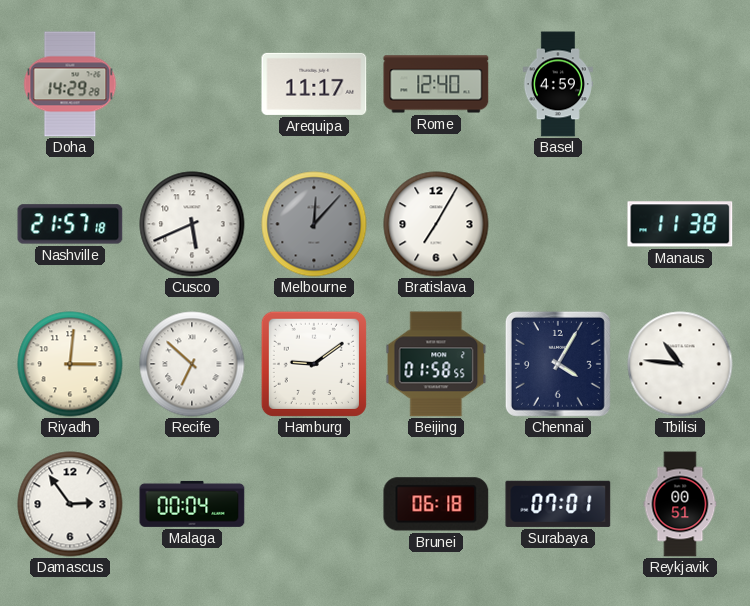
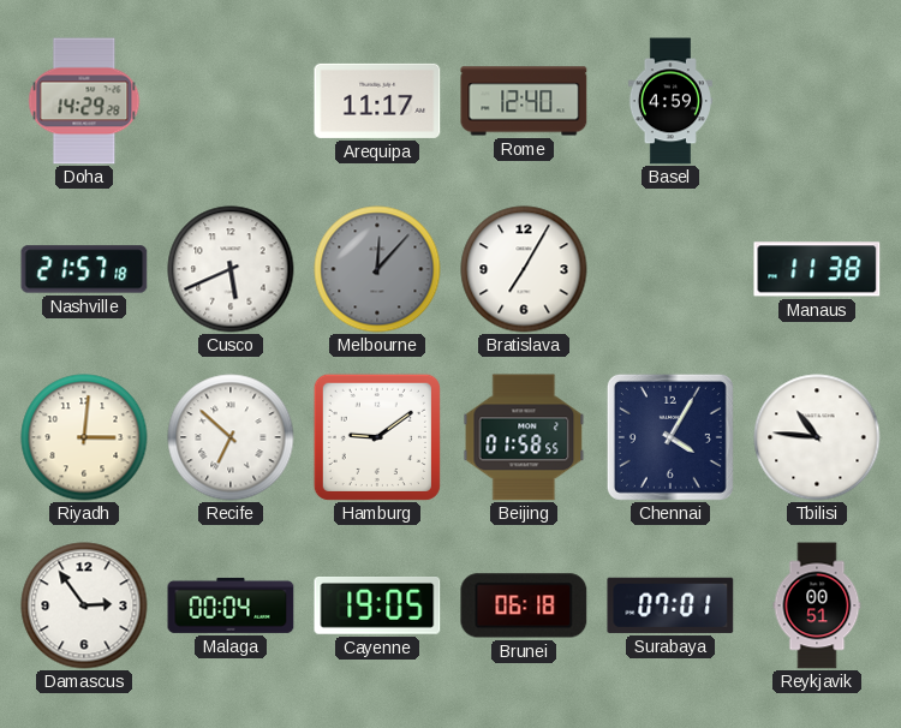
Cayenne: none -> 19:05
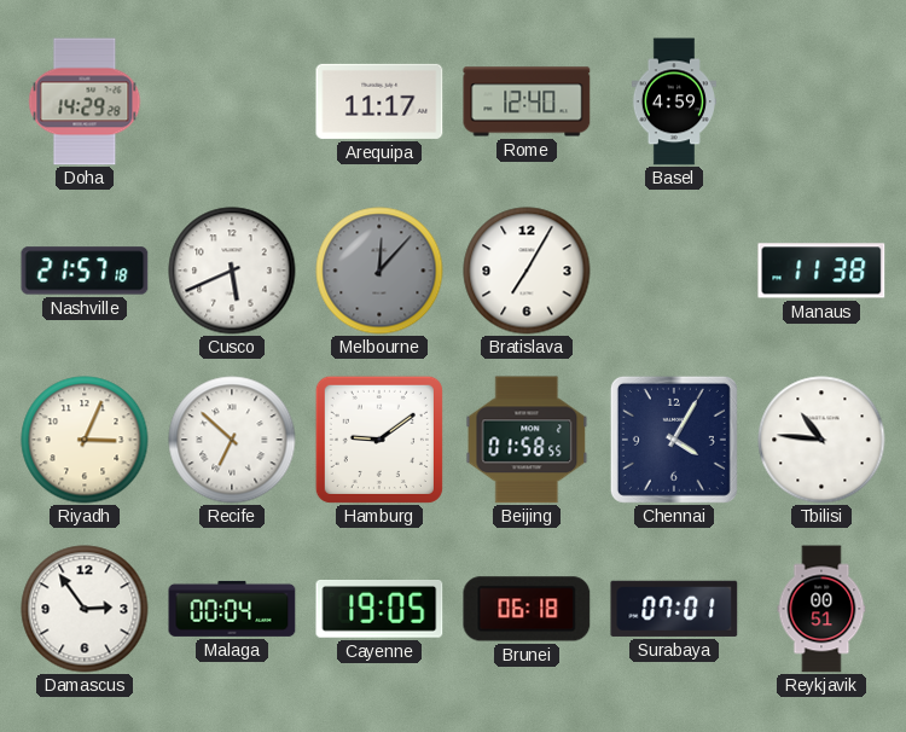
Riyadh: 3:01 -> 3:04
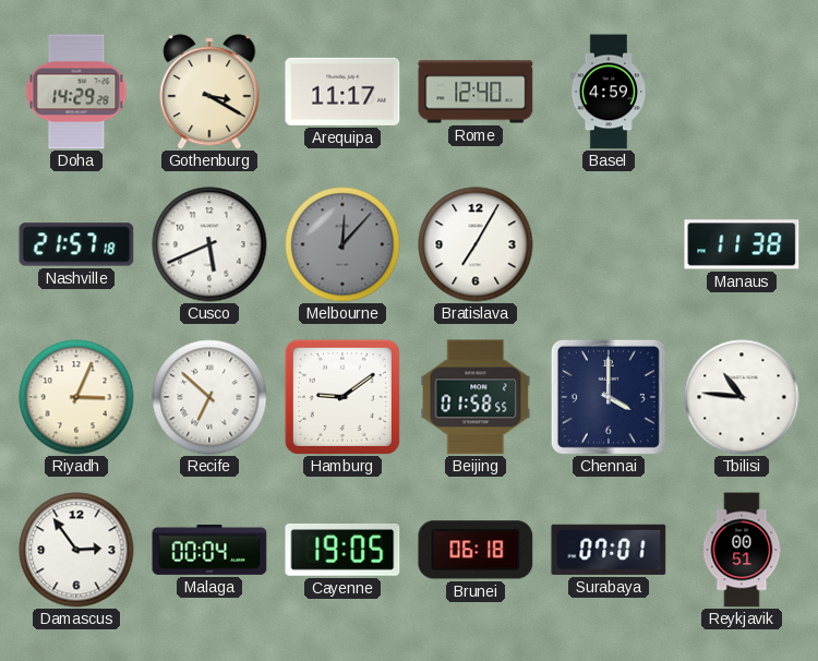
Gothenburg: none -> 3:20
Chennai: 4:05 -> 4:00
